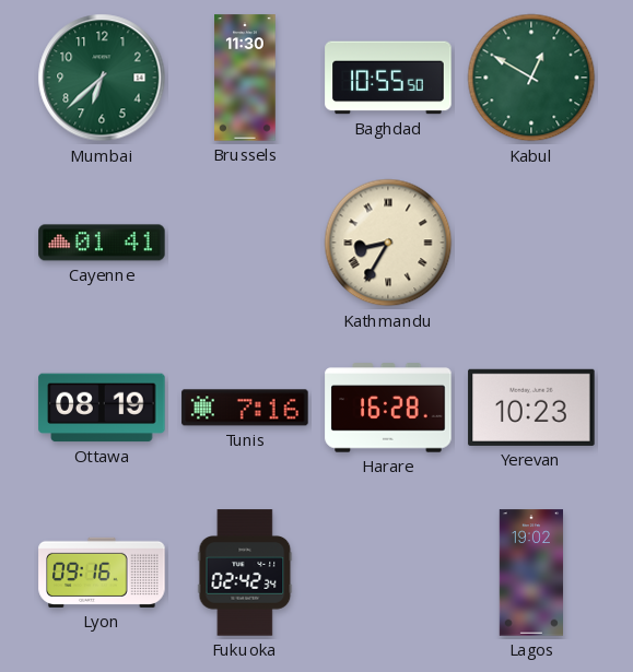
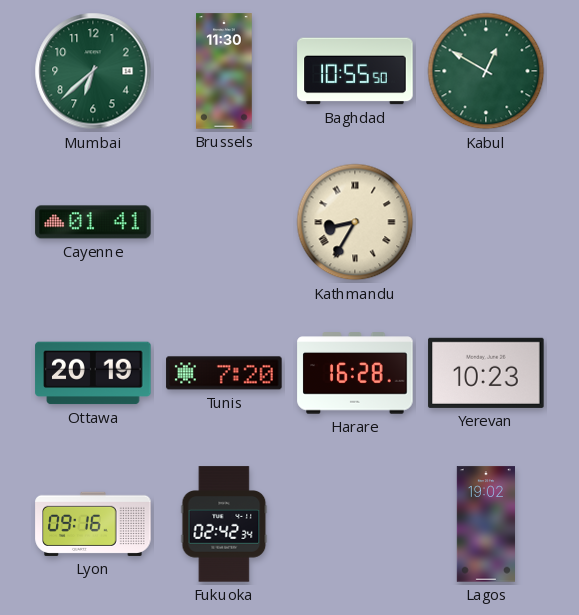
Ottawa: 08:19 -> 20:19
Tunis: 7:16 -> 7:20
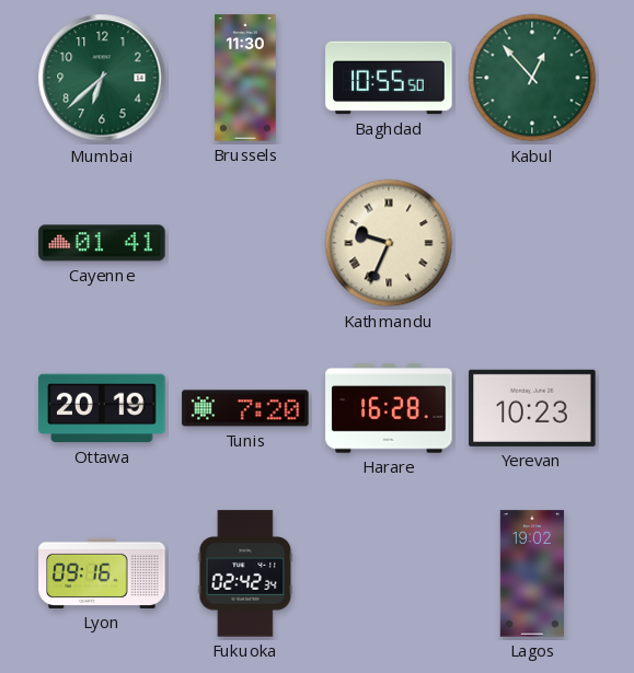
Kabul: 12:50 -> 12:53
Kathmandu: 8:35 -> 9:34
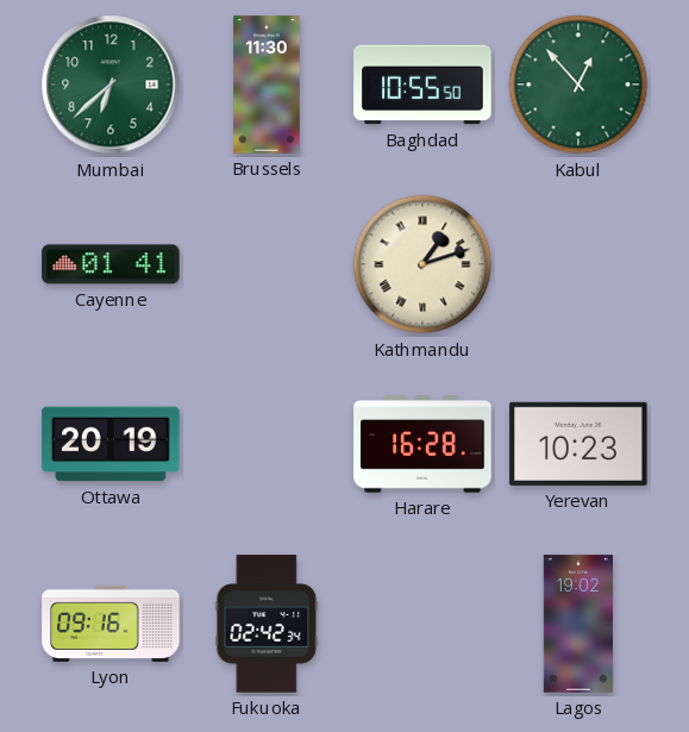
Kathmandu: 9:34 -> 1:12
Tunis: 7:20 -> none
